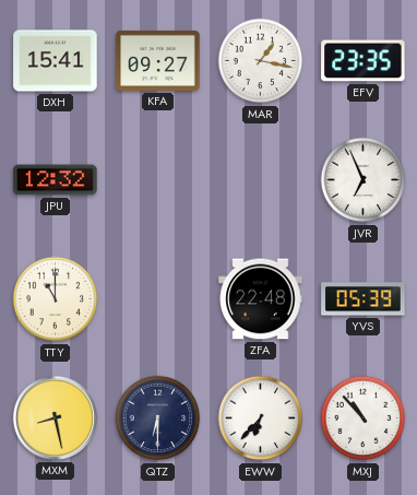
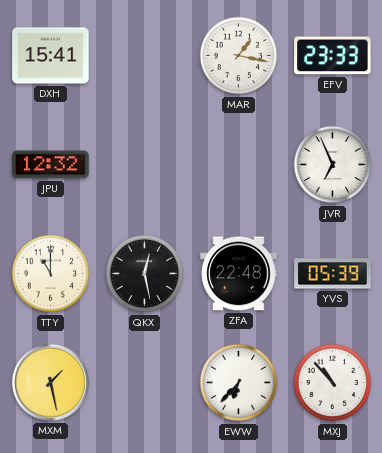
KFA: 09:27 -> none
EFV: 23:35 -> 23:33
QKX: none -> 12:28
MXM: 8:28 -> 1:28
QTZ: 6:30 -> none
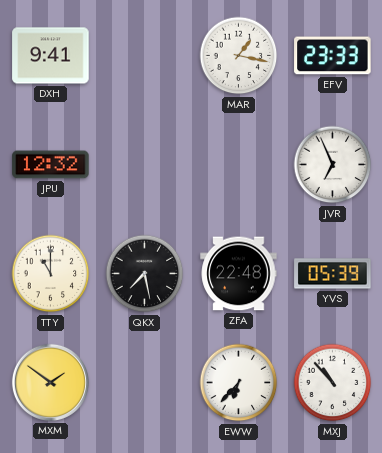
DXH: 15:41 -> 9:41
QKX: 12:28 -> 7:28
MXM: 1:28 -> 1:51
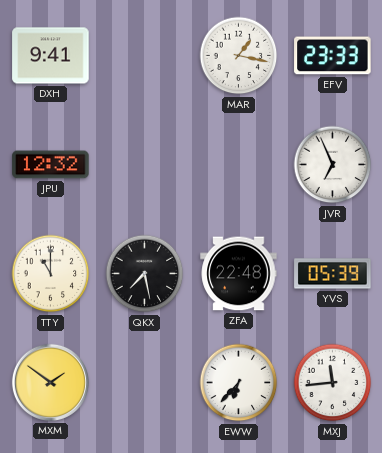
MXJ: 10:53 -> 11:44
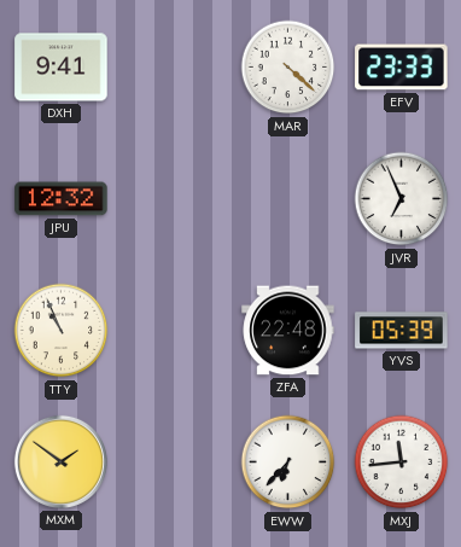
MAR: 1:17 -> 4:22
TTY: 11:00 -> 10:56
QKX: 7:28 -> none
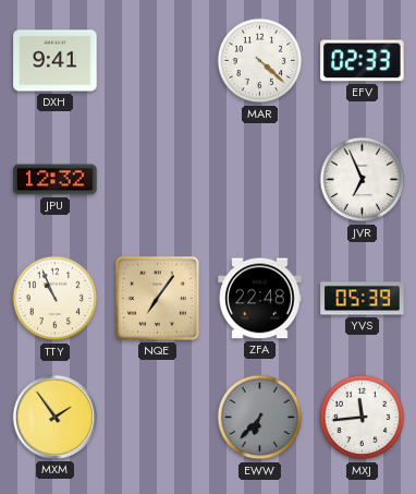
EFV: 23:33 -> 02:33
NQE: none -> 7:06
MXM: 1:51 -> 1:54
EWW dial: white -> grey
